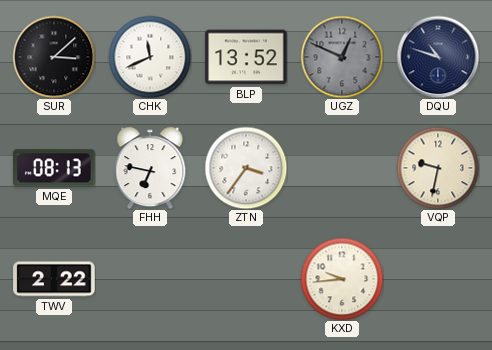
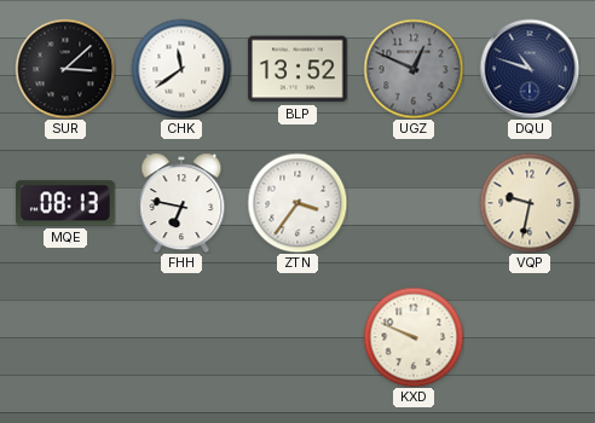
CHK: 11:41 -> 11:39
TWV: 2:22 -> none
KXD: 9:44 -> 9:49
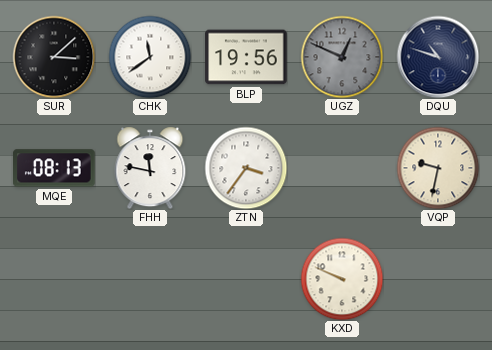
BLP: 13:52 -> 19:56
FHH: 6:47 -> 11:47
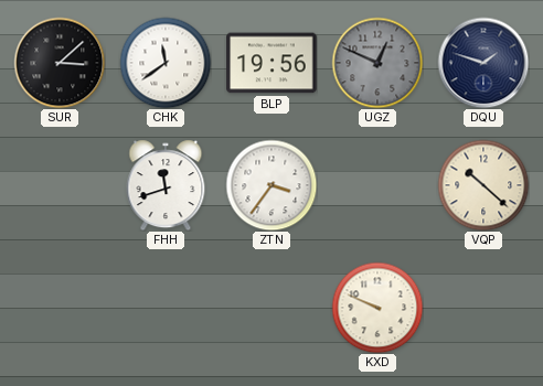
DQU: 10:48 -> 1:48
MQE: 08:13 -> none
FHH: 11:47 -> 11:42
VQP: 9:32 -> 10:22
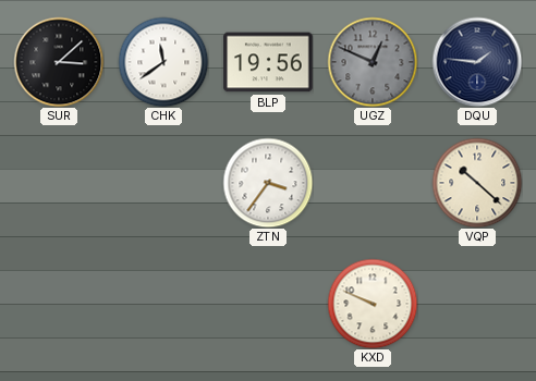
DQU: 1:48 -> 1:46
FHH: 11:42 -> none
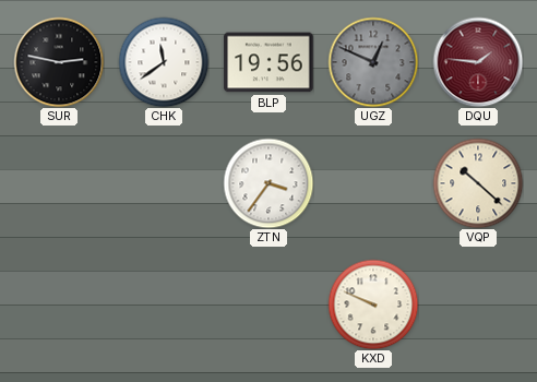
SUR: 3:08 -> 2:47
DQU dial: navy -> burgundy
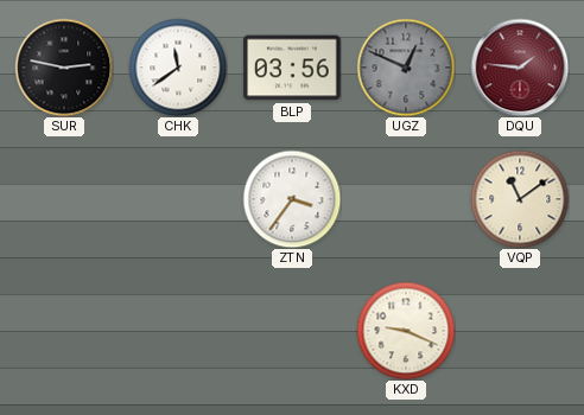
BLP: 19:56 -> 03:56
VQP: 10:22 -> 11:09
KXD: 9:49 -> 9:19
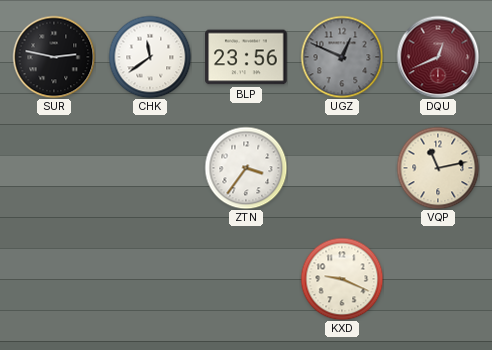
BLP: 03:56 -> 23:56
DQU: 1:46 -> 12:41
VQP: 11:09 -> 11:13
